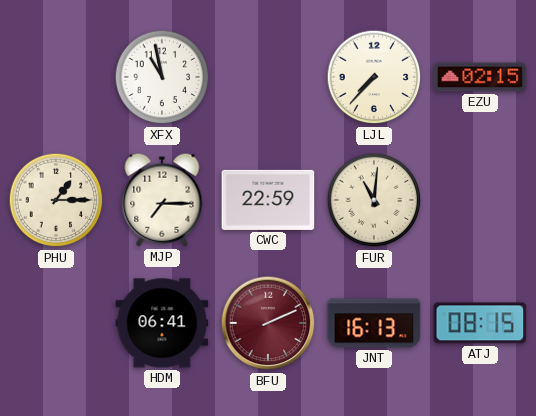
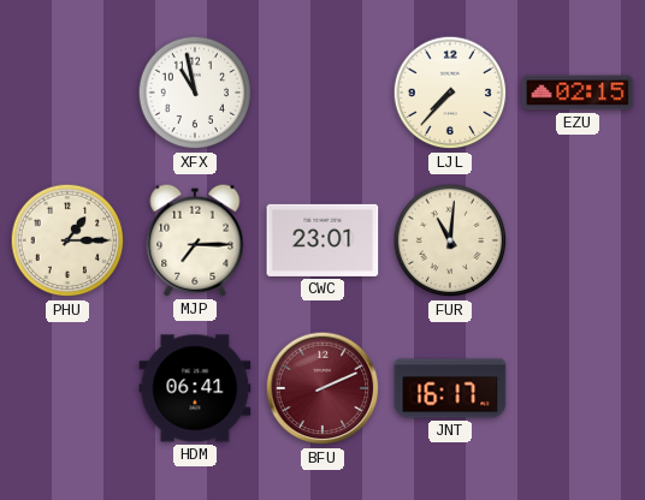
CWC: 22:59 -> 23:01
JNT: 16:13 -> 16:17
ATJ: 08:15 -> none
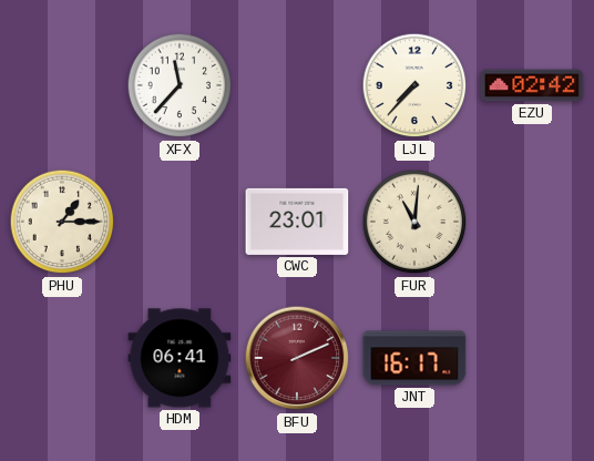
XFX: 10:58 -> 11:37
EZU: 02:15 -> 02:42
MJP: 7:15 -> none
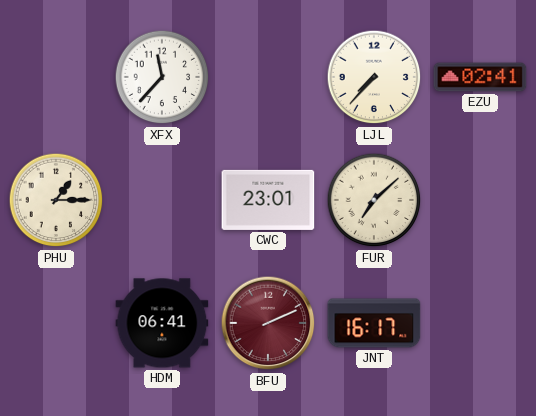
EZU: 02:42 -> 02:41
FUR: 11:01 -> 7:08
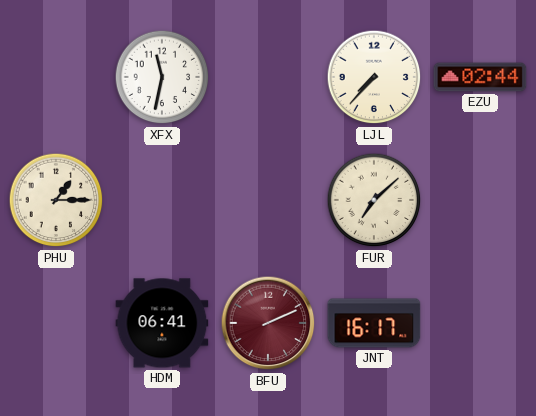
XFX: 11:37 -> 11:32
EZU: 02:41 -> 02:44
CWC: 23:01 -> none
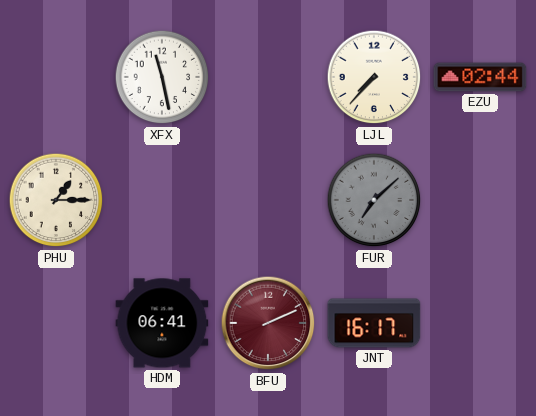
XFX: 11:32 -> 11:28
FUR dial: cream -> grey
